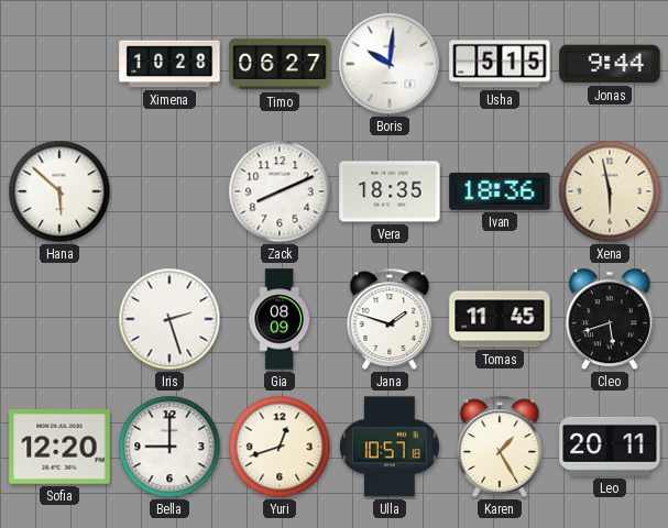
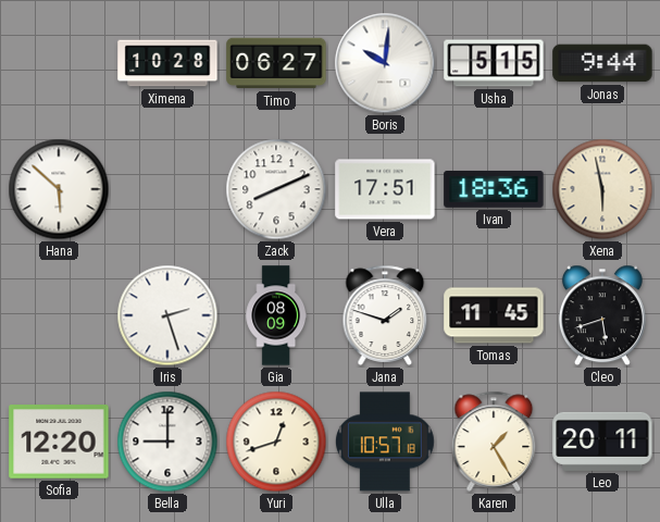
Vera: 18:35 -> 17:51
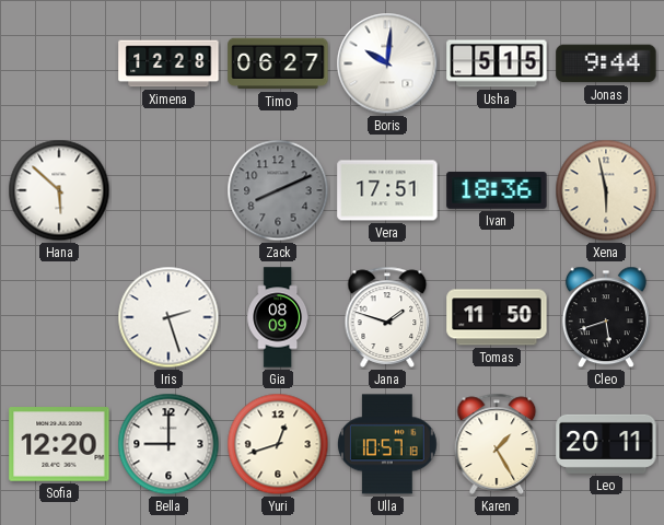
Ximena: 10:28 -> 12:28
Zack dial: white -> grey
Tomas: 11:45 -> 11:50
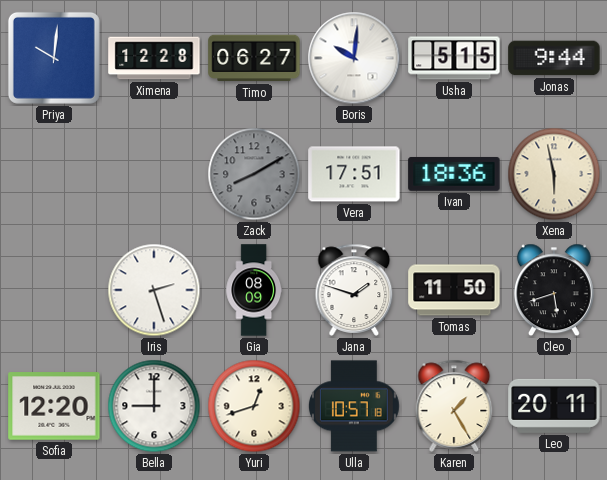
Priya: none -> 10:01
Hana: 5:52 -> none
Zack: 8:11 -> 8:10
